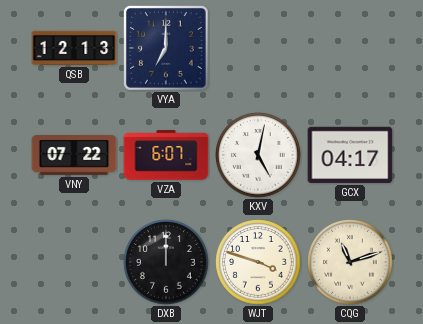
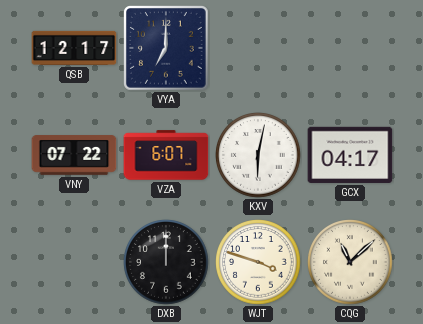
QSB: 12:13 -> 12:17
KXV: 5:02 -> 6:02
CQG: 11:12 -> 11:08
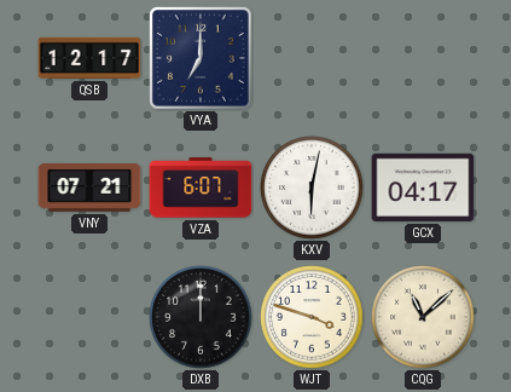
VNY: 07:22 -> 07:21
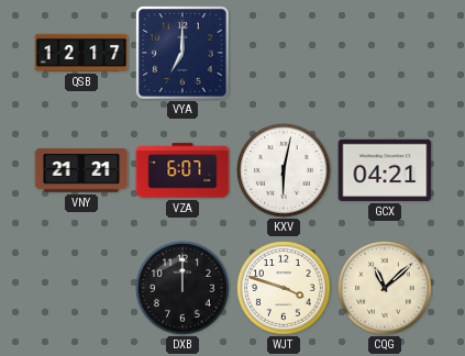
VNY: 07:21 -> 21:21
GCX: 04:17 -> 04:21
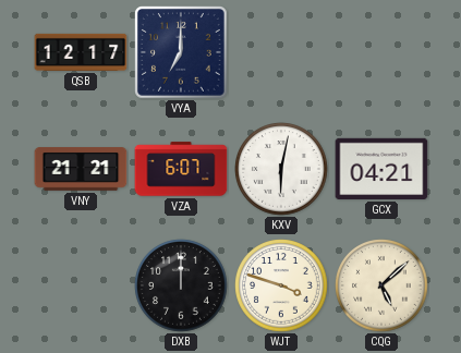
CQG: 11:08 -> 5:08
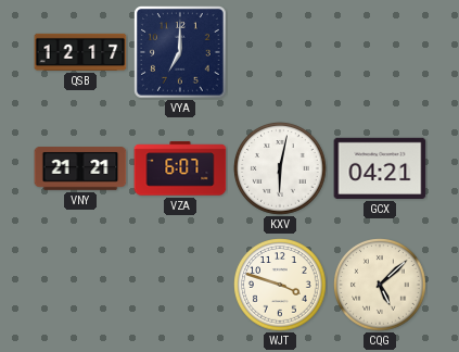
DXB: 12:00 -> none
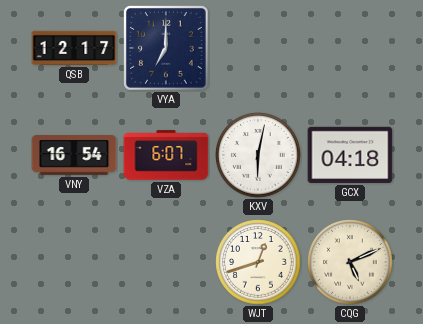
VNY: 21:21 -> 16:54
GCX: 04:21 -> 04:18
WJT: 3:48 -> 12:42
CQG: 5:08 -> 5:11
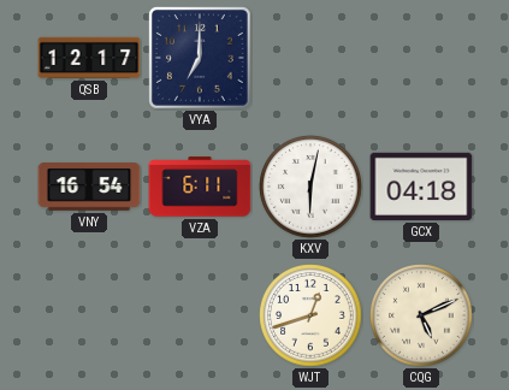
VZA: 6:07 -> 6:11
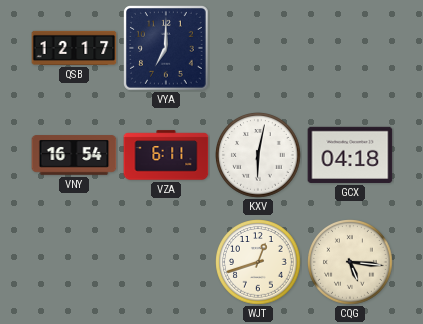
CQG: 5:11 -> 5:16
